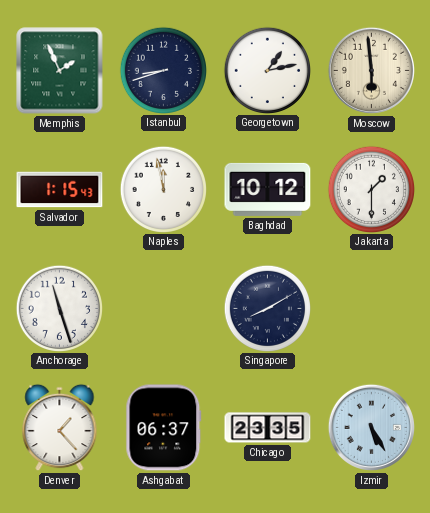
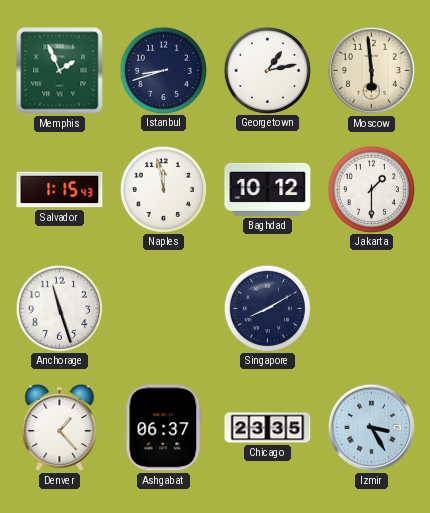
Izmir: 5:25 -> 3:25
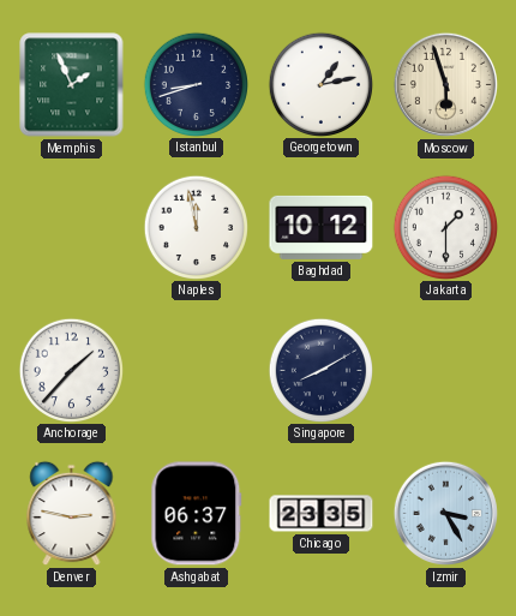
Moscow: 5:59 -> 5:57
Salvador: 1:15 -> none
Anchorage: 11:27 -> 1:37
Denver: 1:23 -> 2:47
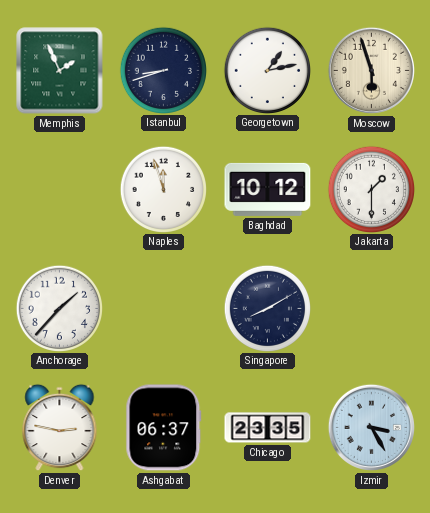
Naples: 11:58 -> 11:57
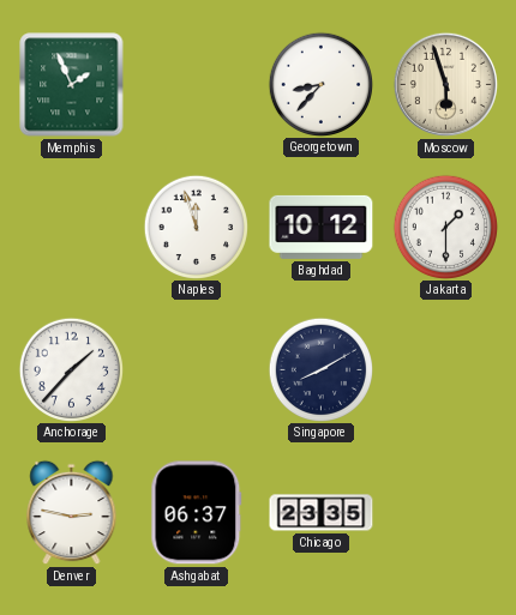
Istanbul: 8:42 -> none
Georgetown: 1:13 -> 8:37
Izmir: 3:25 -> none
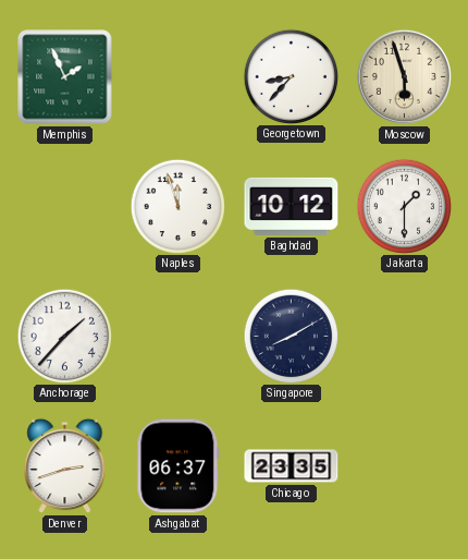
Denver: 2:47 -> 2:42
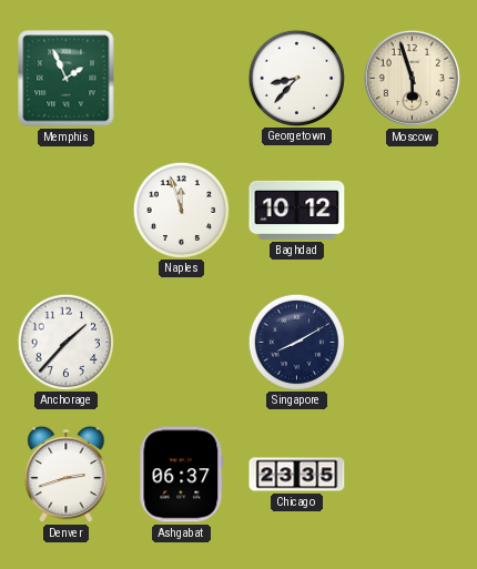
Jakarta: 1:30 -> none
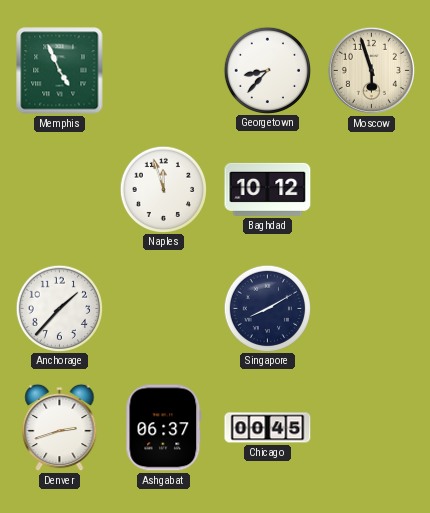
Memphis: 1:56 -> 4:56
Chicago: 23:35 -> 00:45
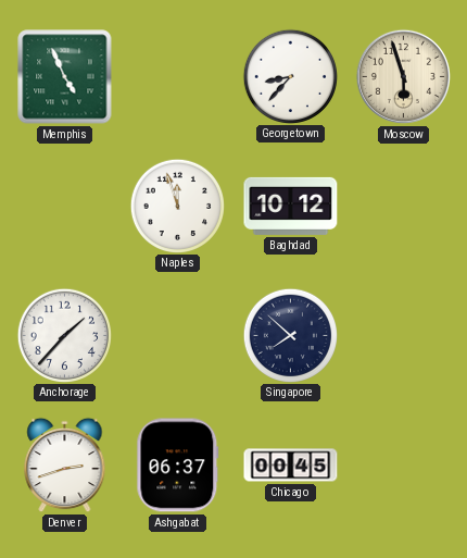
Singapore: 8:10 -> 7:52
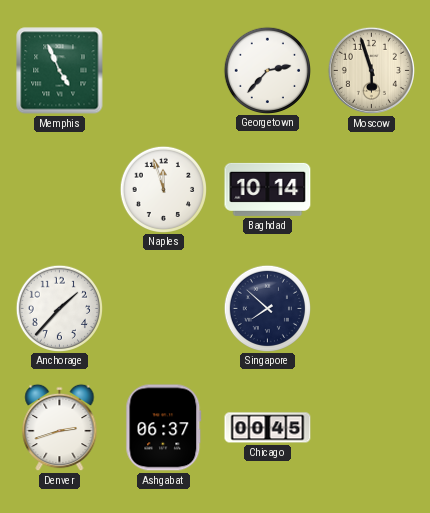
Georgetown: 8:37 -> 2:37
Baghdad: 10:12 -> 10:14
